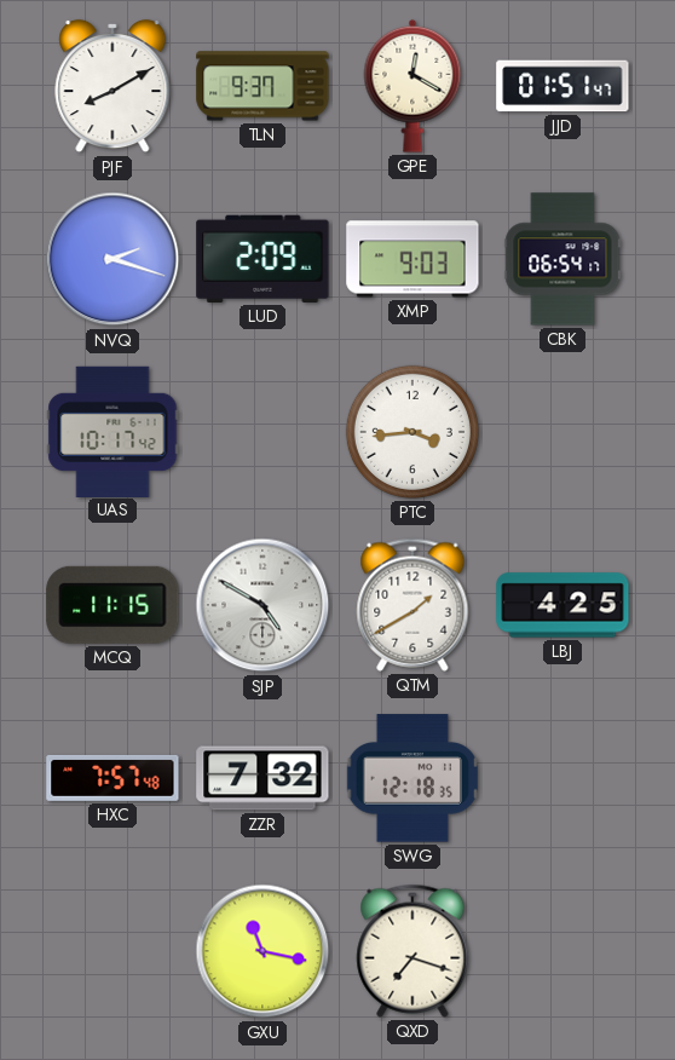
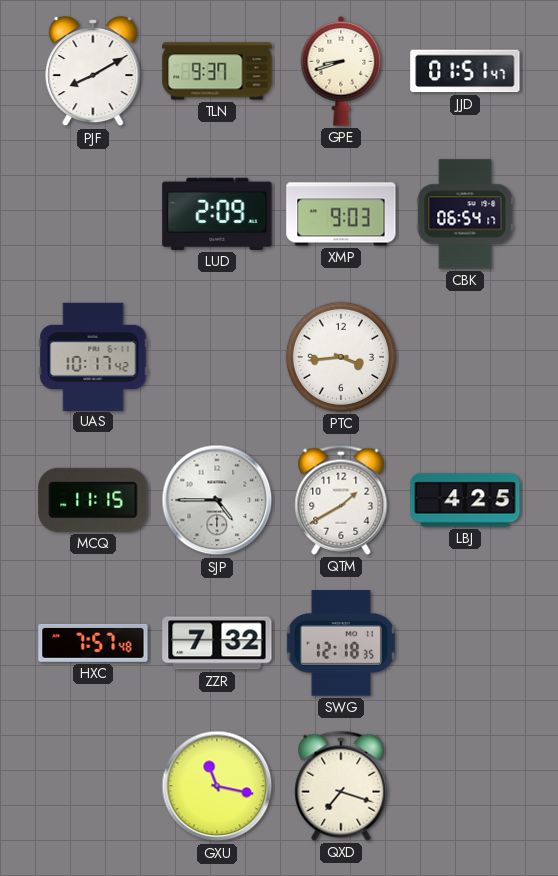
GPE: 12:20 -> 8:42
NVQ: 2:18 -> none
SJP: 4:50 -> 4:45
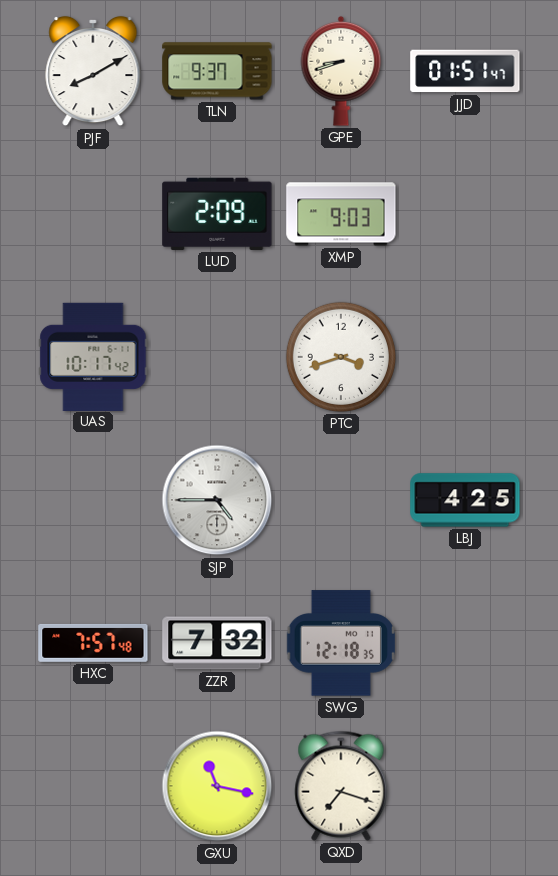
CBK: 06:54 -> none
PTC: 3:44 -> 3:42
MCQ: 11:15 -> none
QTM: 1:40 -> none
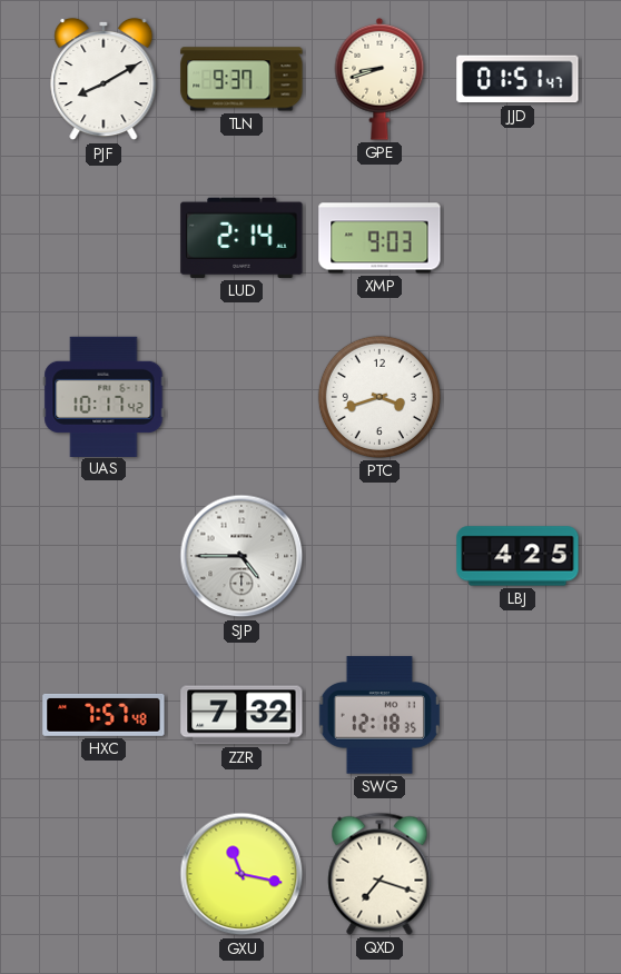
LUD: 2:09 -> 2:14
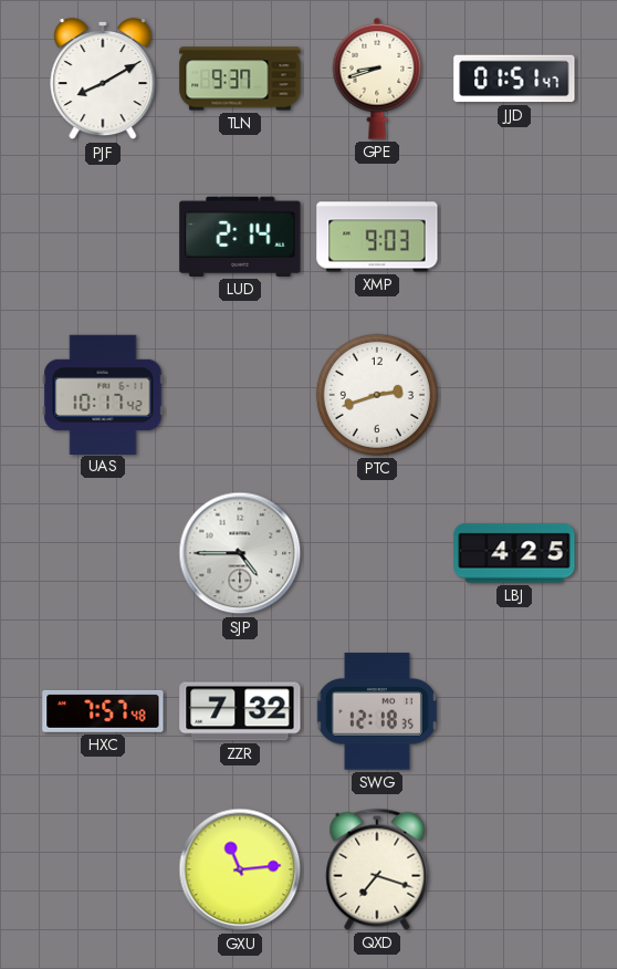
PTC: 3:42 -> 2:42
GXU: 11:17 -> 11:14
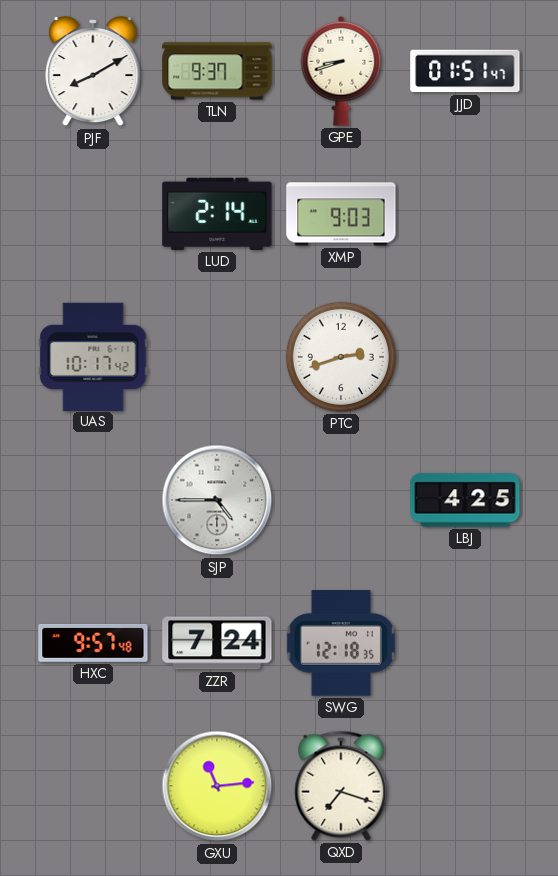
HXC: 7:57 -> 9:57
ZZR: 7:32 -> 7:24
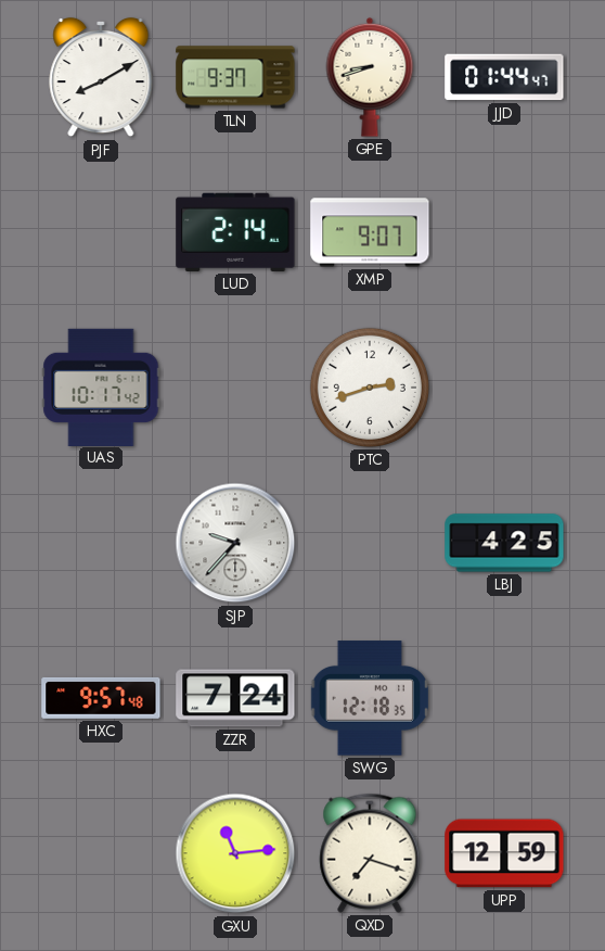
JJD: 01:51 -> 01:44
XMP: 9:03 -> 9:07
SJP: 4:45 -> 9:37
UPP: none -> 12:59
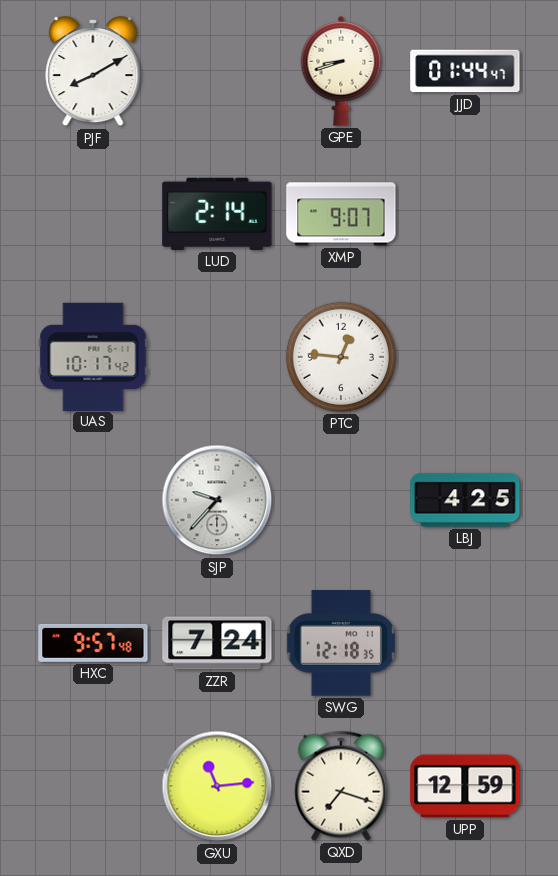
TLN: 9:37 -> none
PTC: 2:42 -> 12:46
